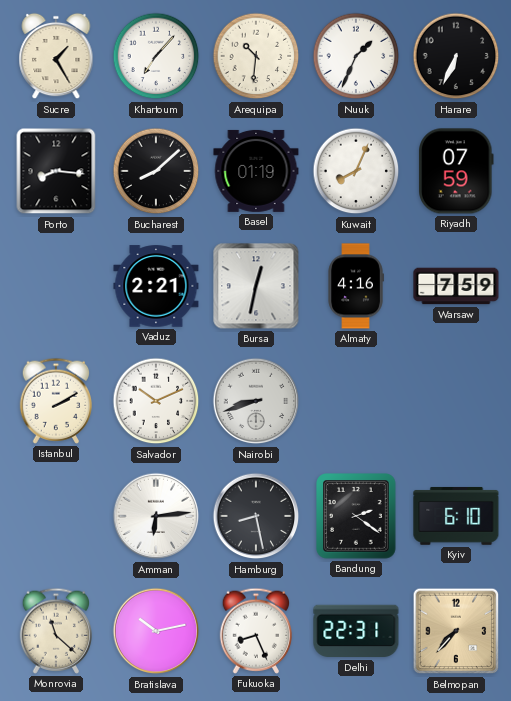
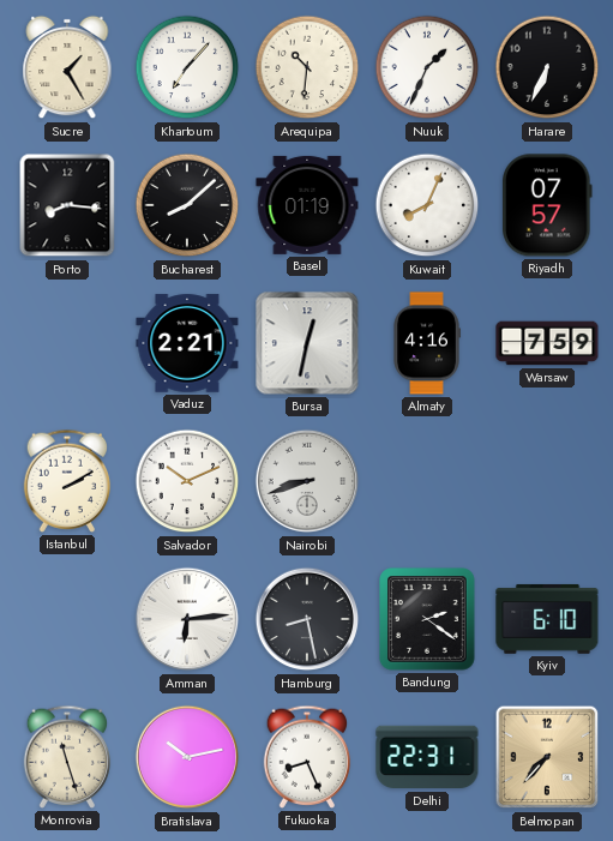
Riyadh: 07:59 -> 07:57
Monrovia: 11:22 -> 11:27
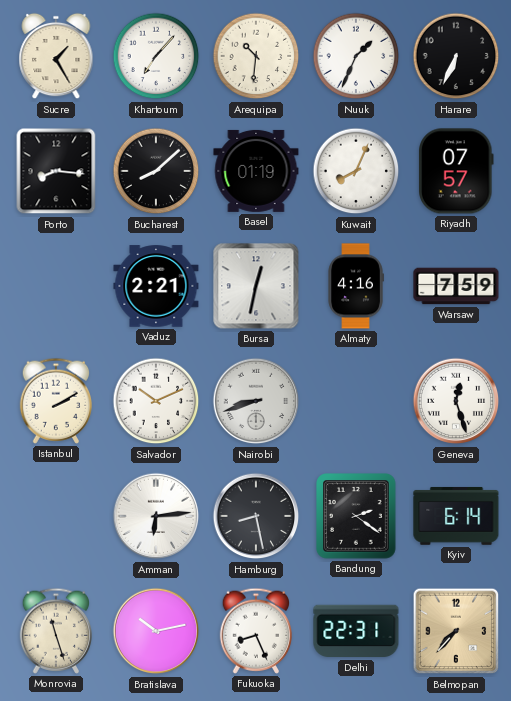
Geneva: none -> 12:27
Kyiv: 6:10 -> 6:14
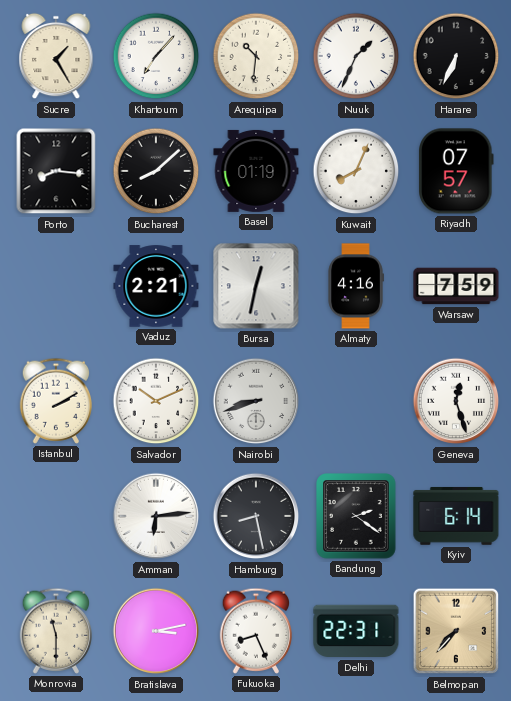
Monrovia: 11:27 -> 11:30
Bratislava: 10:13 -> 3:13
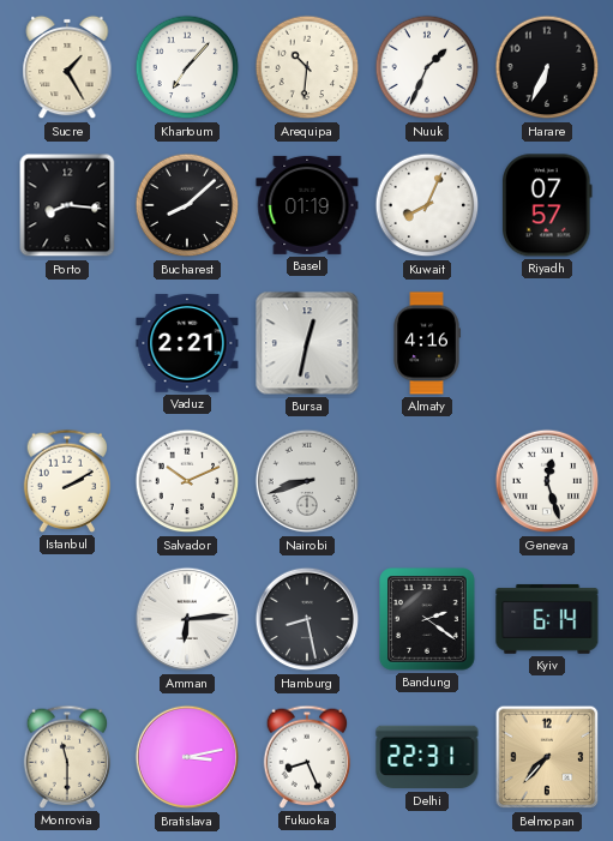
Warsaw: 7:59 -> none
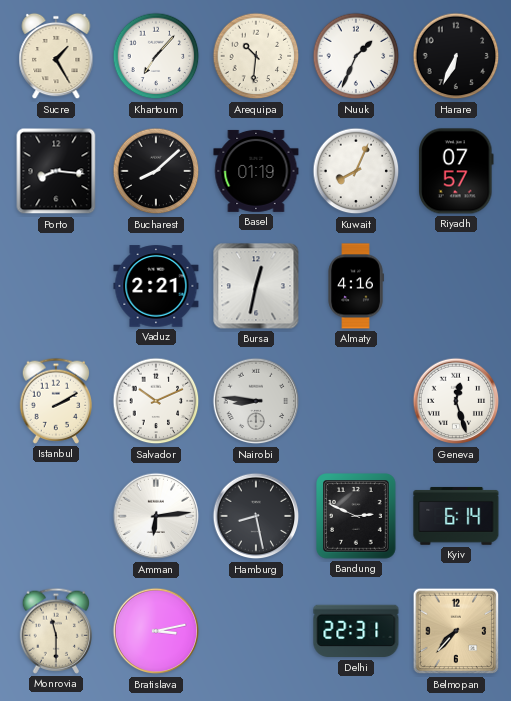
Nairobi: 8:42 -> 8:46
Bandung: 2:21 -> 2:49
Fukuoka: 8:26 -> none
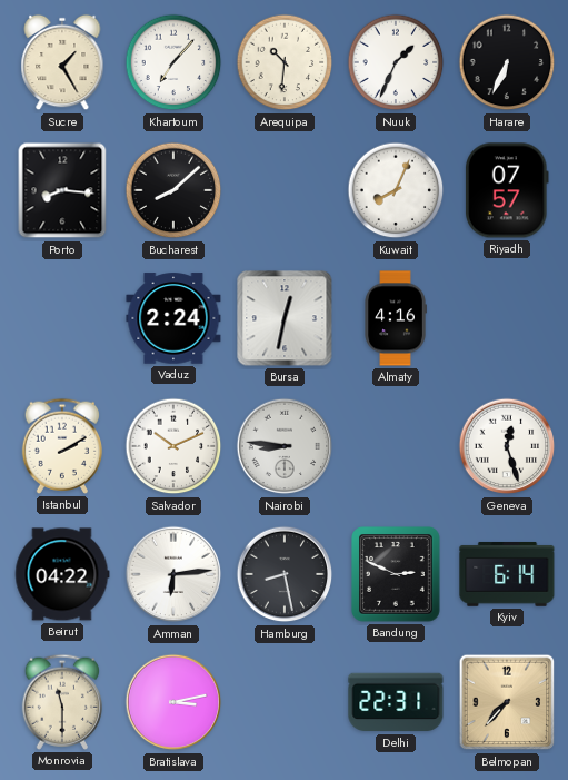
Basel: 01:19 -> none
Vaduz: 2:21 -> 2:24
Beirut: none -> 04:22
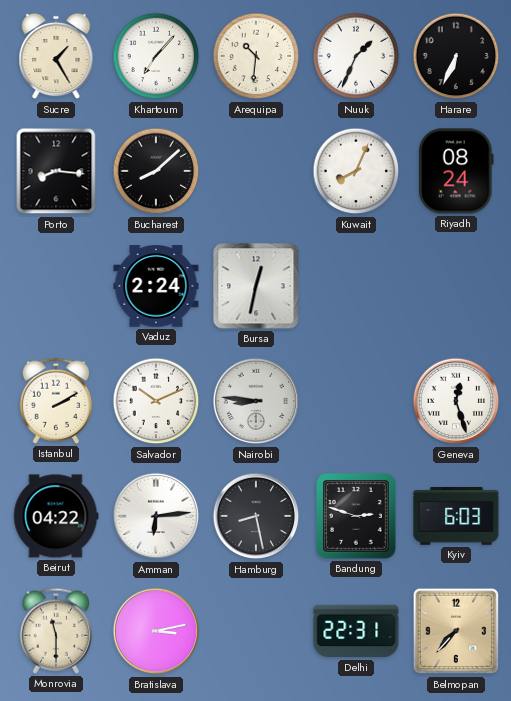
Riyadh: 07:57 -> 08:24
Almaty: 4:16 -> none
Bandung: 2:49 -> 2:48
Kyiv: 6:14 -> 6:03
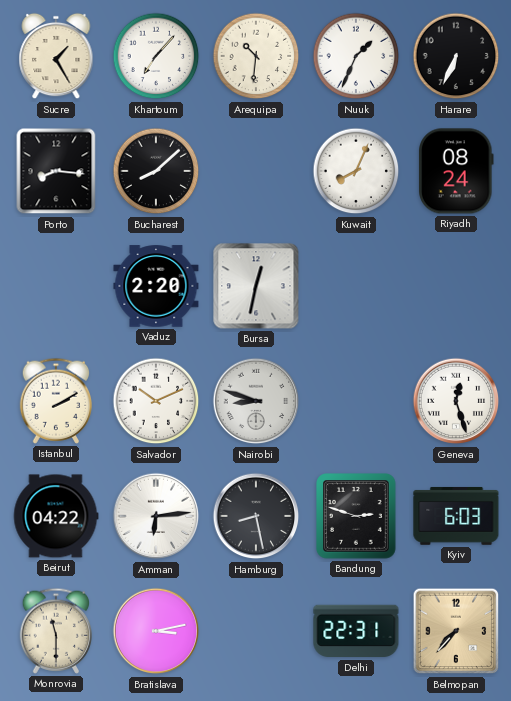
Vaduz: 2:24 -> 2:20
Nairobi: 8:46 -> 8:48
